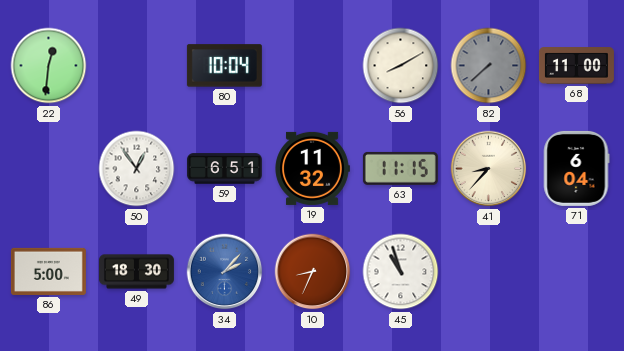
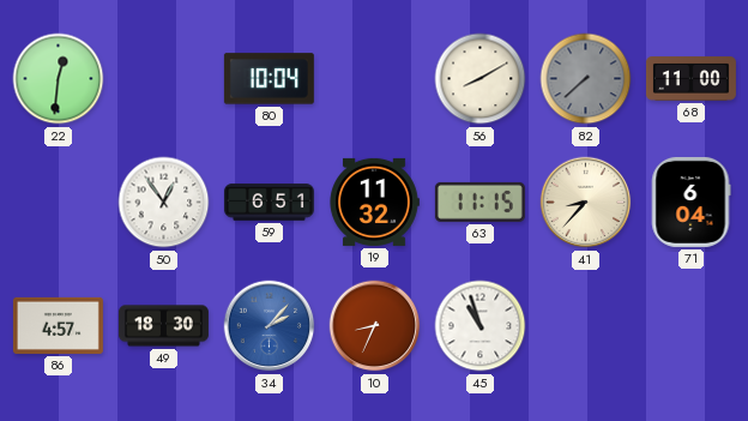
86: 5:00 -> 4:57
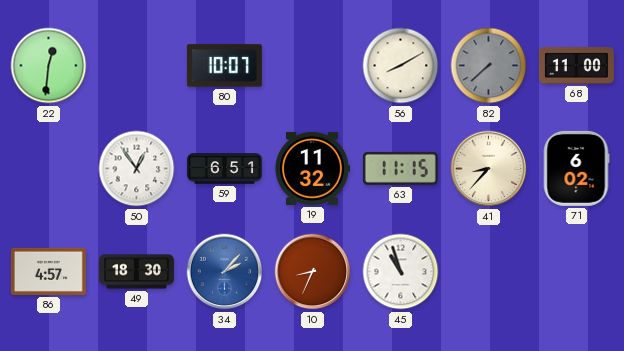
80: 10:04 -> 10:07
71: 6:04 -> 6:02
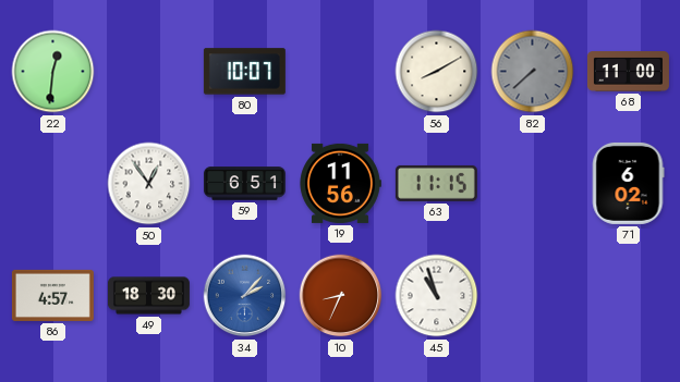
19: 11:32 -> 11:56
41: 8:37 -> none
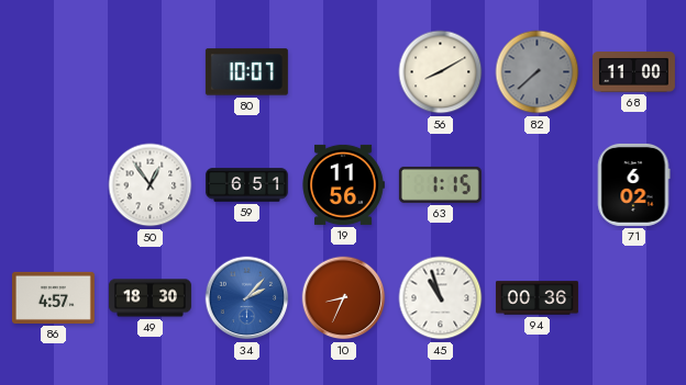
22: 12:31 -> none
63: 11:15 -> 1:15
94: none -> 00:36
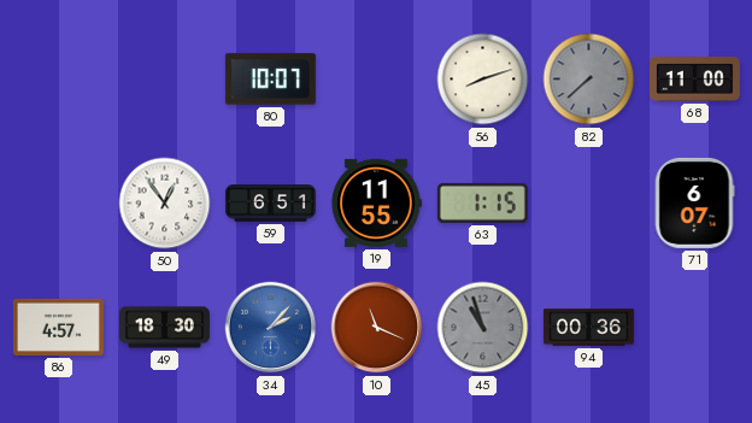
56: 8:10 -> 8:12
19: 11:56 -> 11:55
71: 6:02 -> 6:07
10: 8:34 -> 11:19
45 dial: white -> grey
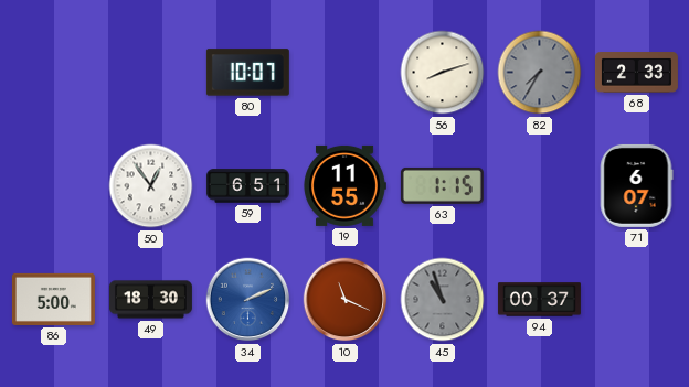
82: 7:38 -> 7:35
68: 11:00 -> 2:33
86: 4:57 -> 5:00
34: 2:07 -> 2:11
94: 00:36 -> 00:37
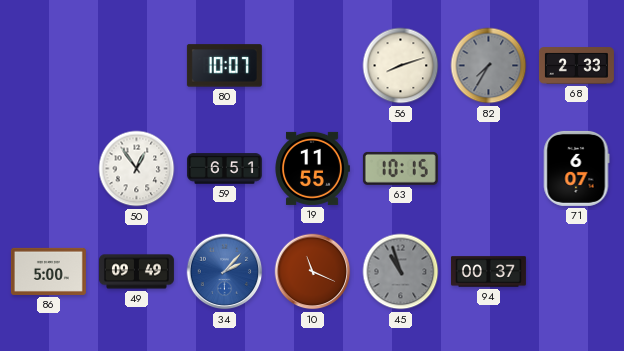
63: 1:15 -> 10:15
49: 18:30 -> 09:49
34: 2:11 -> 2:07
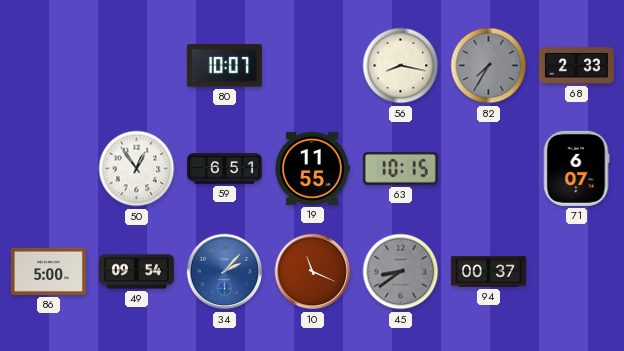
56: 8:12 -> 8:17
49: 09:49 -> 09:54
45: 10:57 -> 8:39
